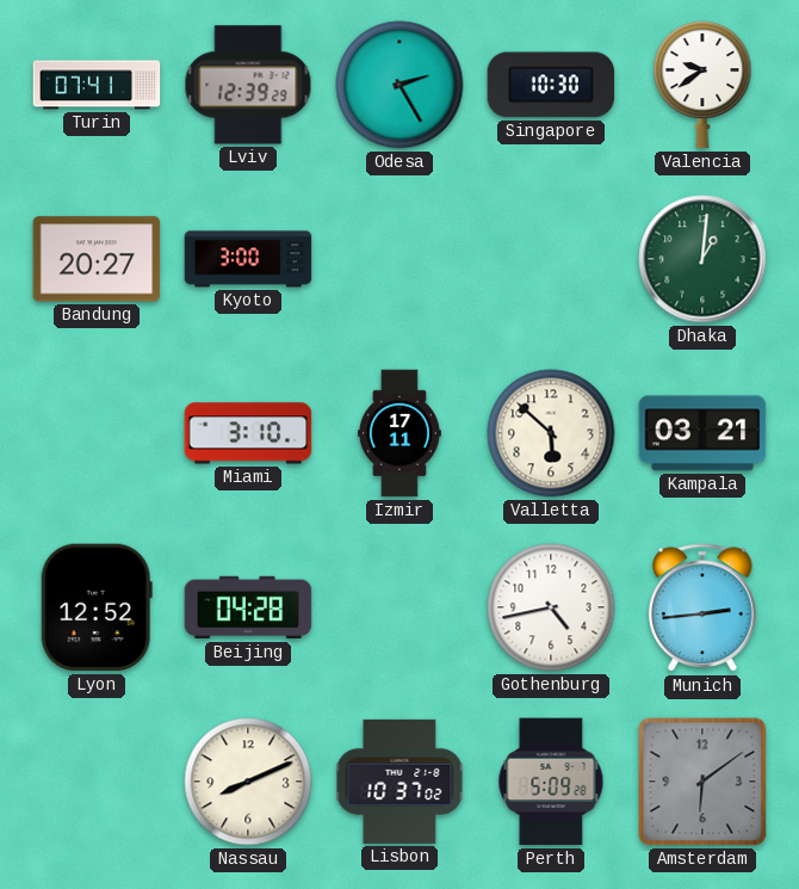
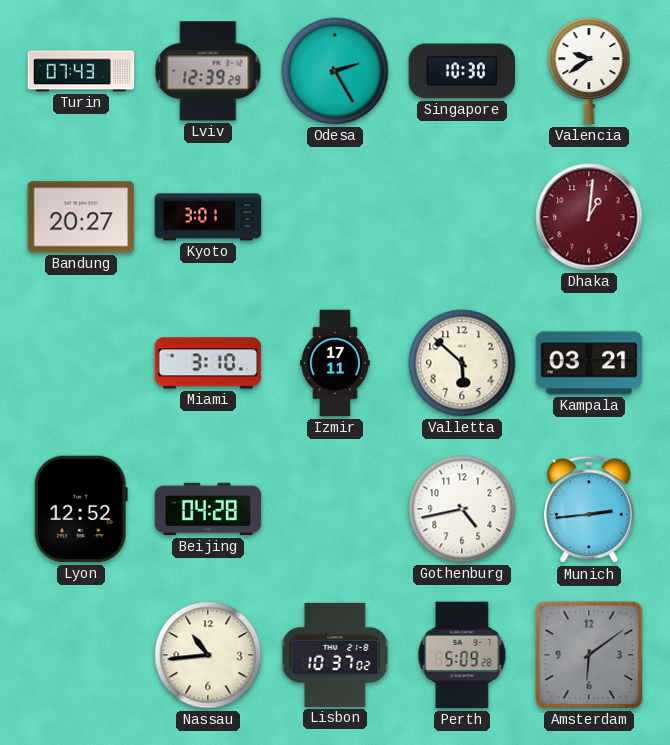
Turin: 07:41 -> 07:43
Kyoto: 3:00 -> 3:01
Dhaka dial: green -> burgundy
Nassau: 8:11 -> 10:44
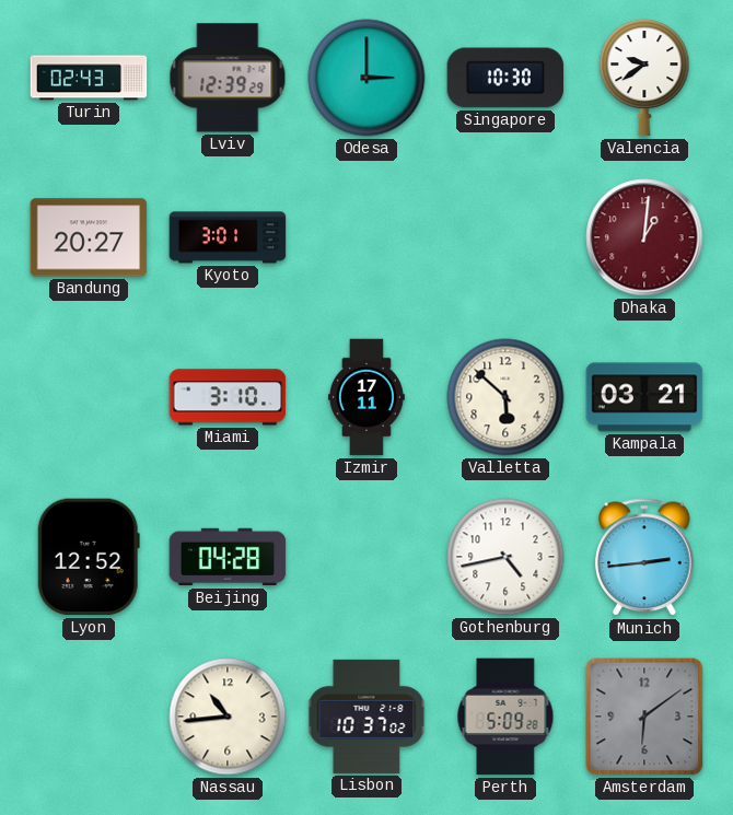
Turin: 07:43 -> 02:43
Odesa: 2:25 -> 3:00
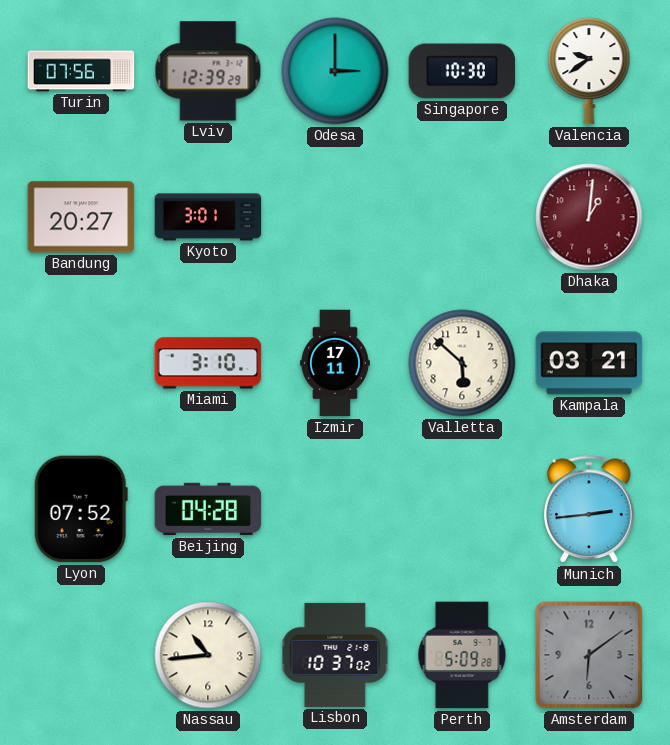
Turin: 02:43 -> 07:56
Lyon: 12:52 -> 07:52
Gothenburg: 4:43 -> none
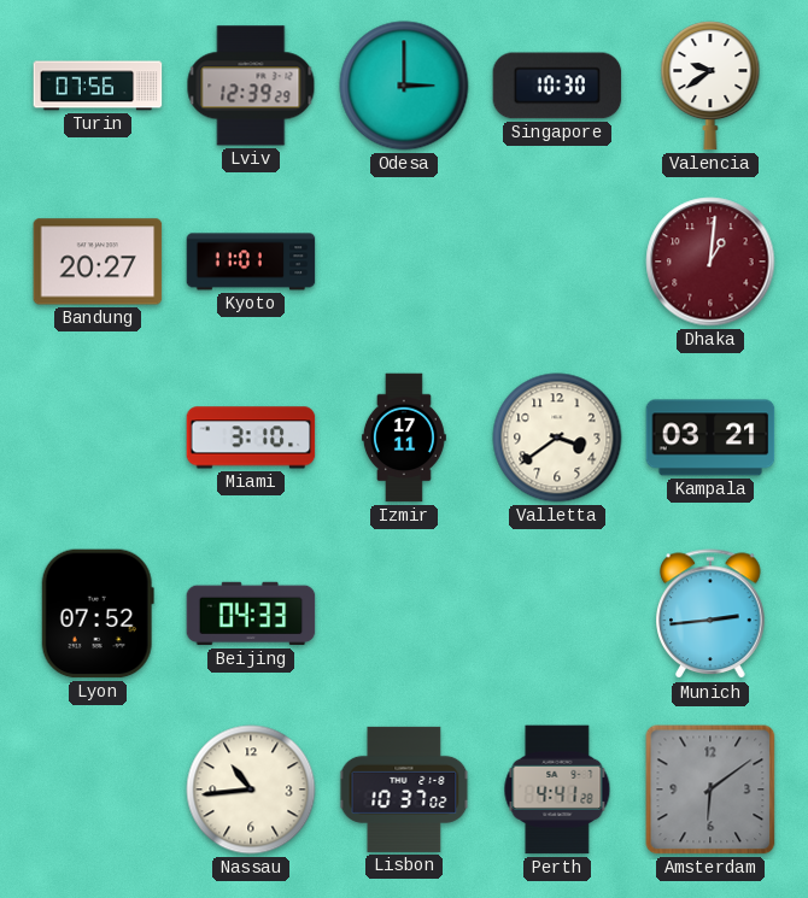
Kyoto: 3:01 -> 11:01
Valletta: 5:52 -> 3:39
Beijing: 04:28 -> 04:33
Perth: 5:09 -> 4:41
